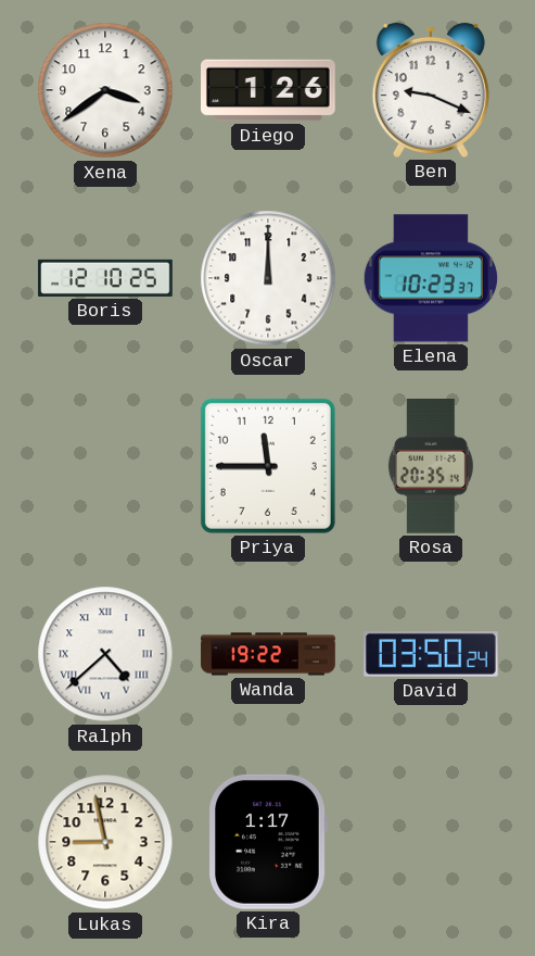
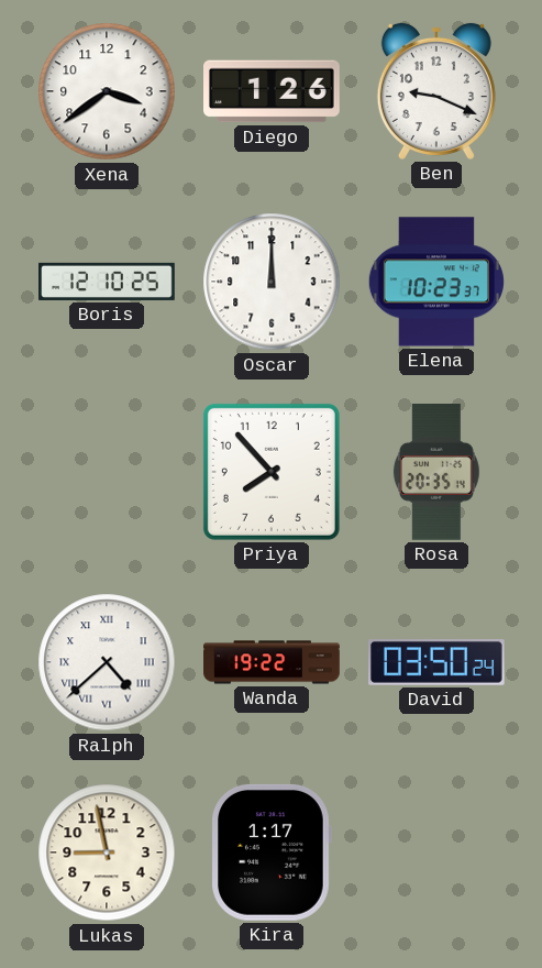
Priya: 11:45 -> 7:53
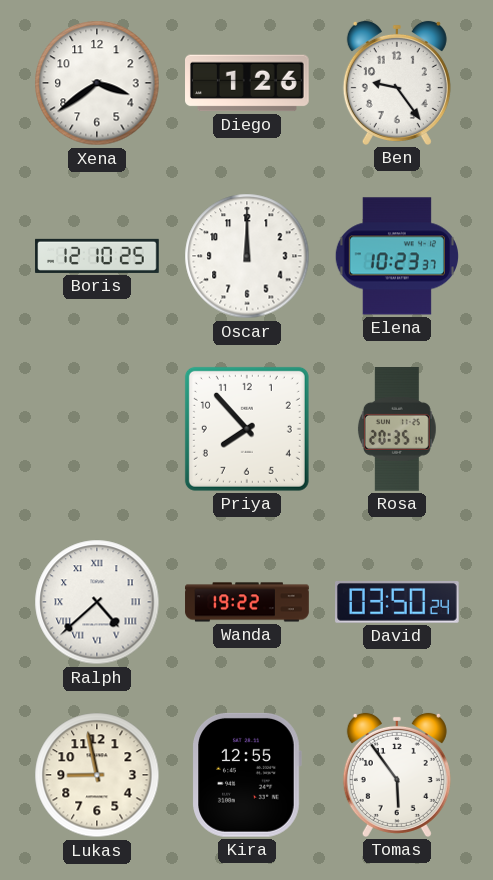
Ben: 9:19 -> 9:24
Kira: 1:17 -> 12:55
Tomas: none -> 5:54
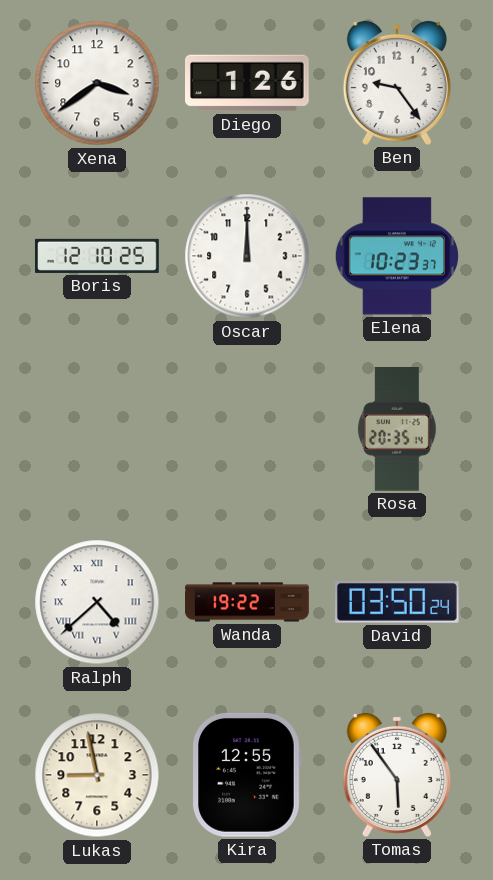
Priya: 7:53 -> none
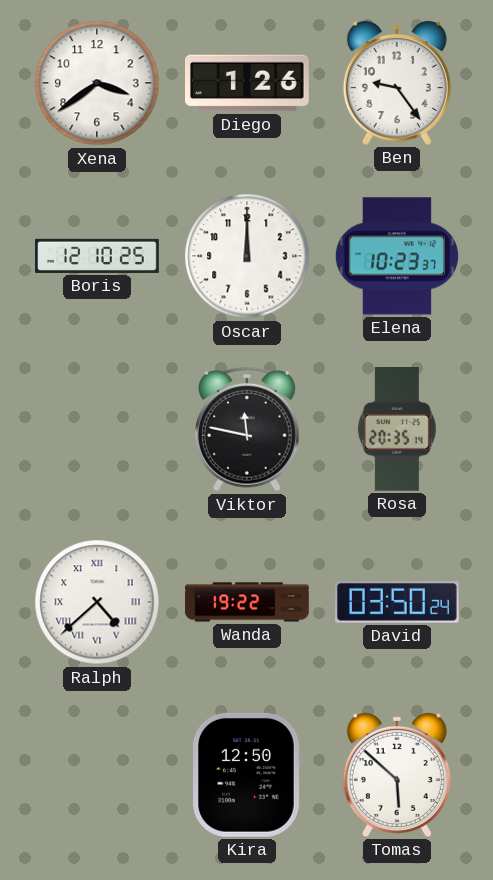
Viktor: none -> 11:47
Lukas: 8:58 -> none
Kira: 12:55 -> 12:50
Tomas: 5:54 -> 5:52
